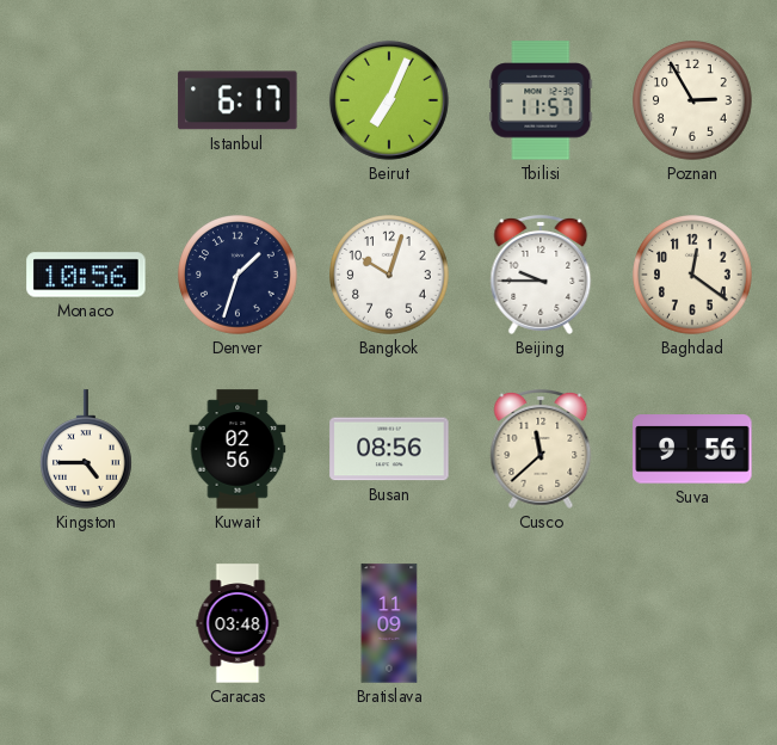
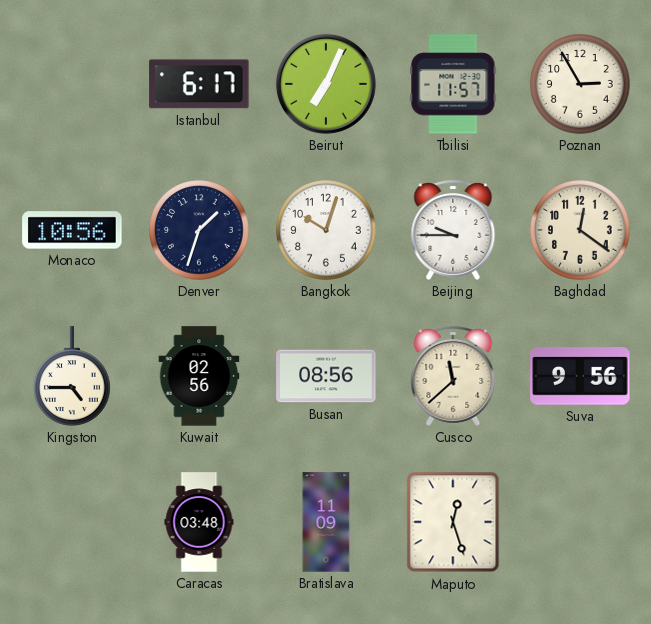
Maputo: none -> 12:27
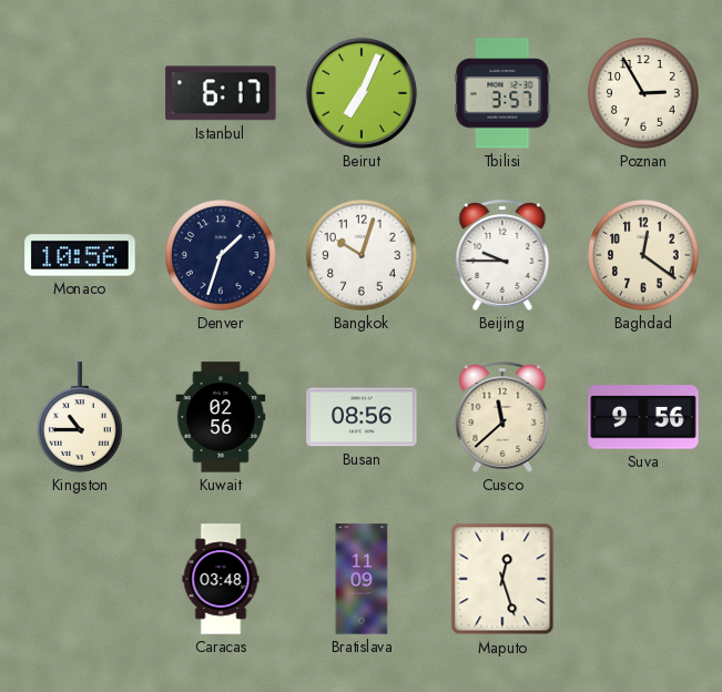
Tbilisi: 11:57 -> 3:57
Kingston: 4:45 -> 10:45
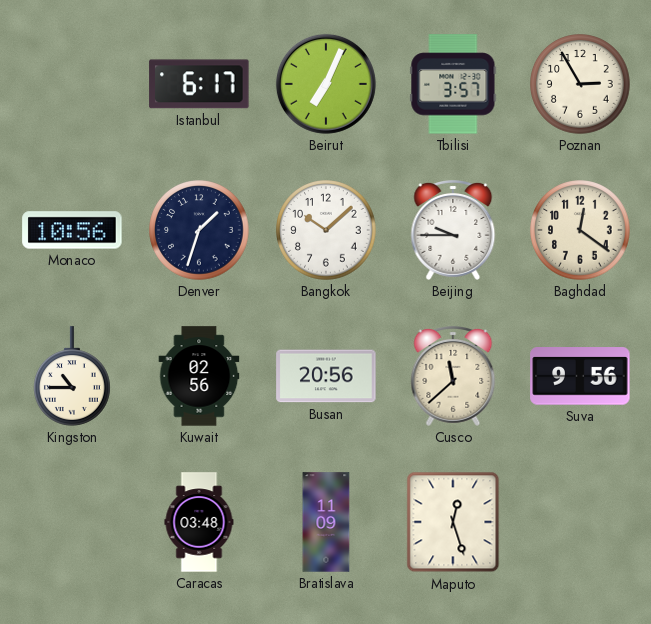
Bangkok: 10:03 -> 10:08
Busan: 08:56 -> 20:56
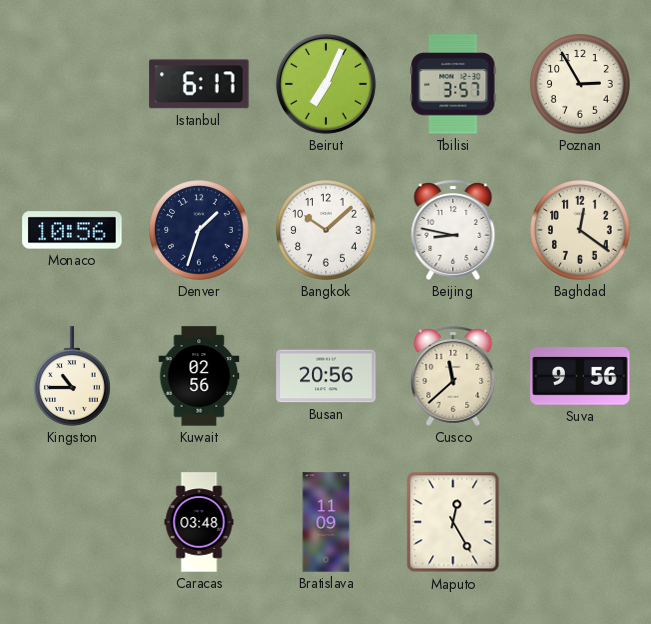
Beijing: 9:45 -> 8:47
Maputo: 12:27 -> 12:25
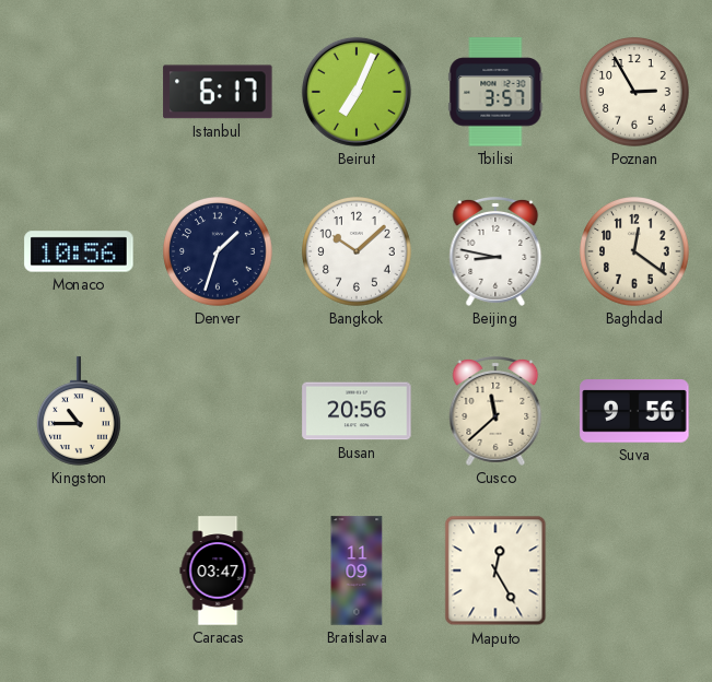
Kuwait: 02:56 -> none
Caracas: 03:48 -> 03:47
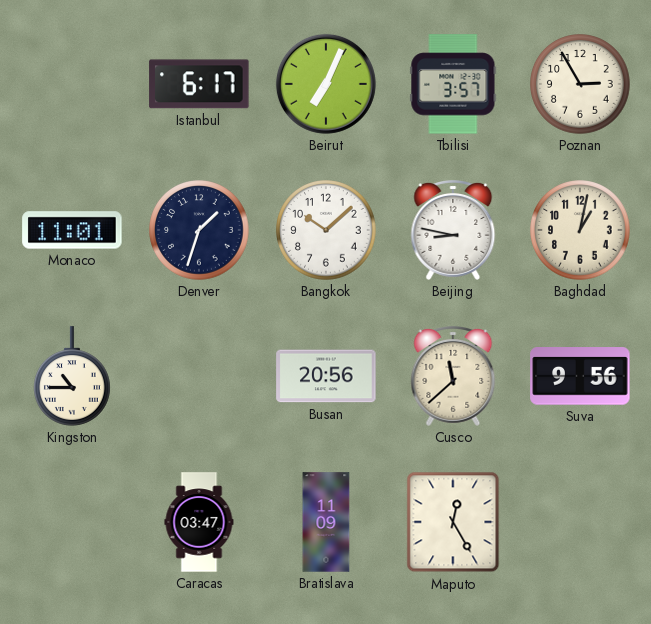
Monaco: 10:56 -> 11:01
Baghdad: 12:21 -> 1:02
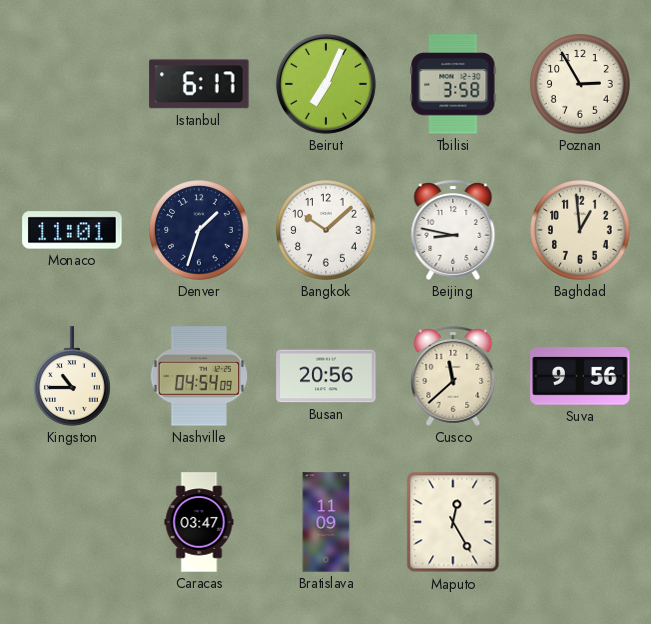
Tbilisi: 3:57 -> 3:58
Baghdad: 1:02 -> 12:59
Nashville: none -> 04:54
